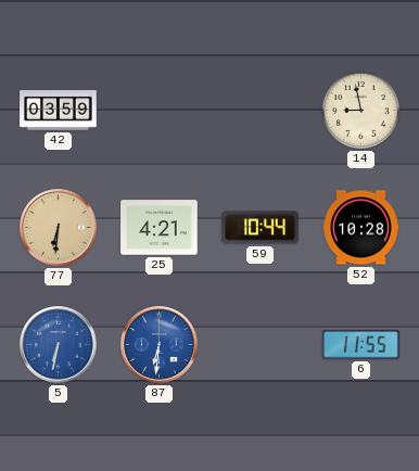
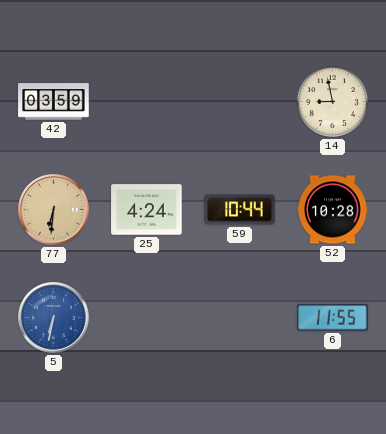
25: 4:21 -> 4:24
87: 6:31 -> none
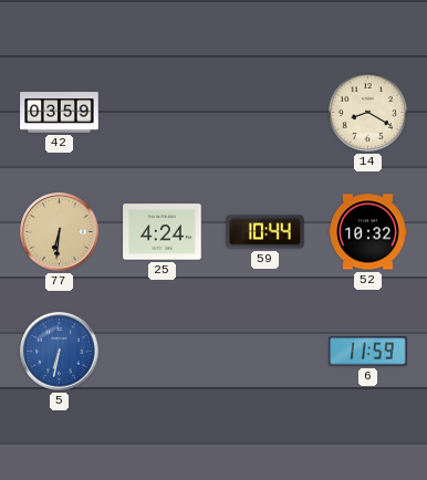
14: 8:58 -> 8:20
52: 10:28 -> 10:32
6: 11:55 -> 11:59
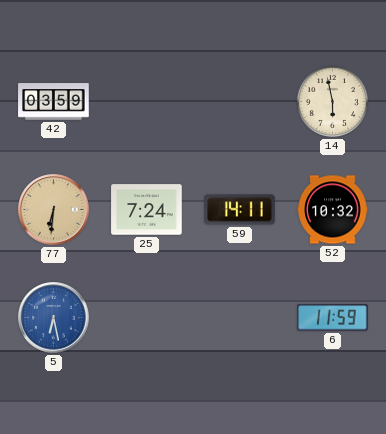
14: 8:20 -> 5:58
25: 4:24 -> 7:24
59: 10:44 -> 14:11
5: 6:32 -> 6:28
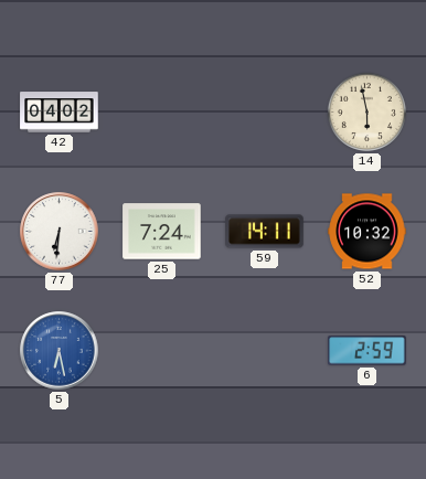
42: 03:59 -> 04:02
77 dial: champagne -> white
6: 11:59 -> 2:59
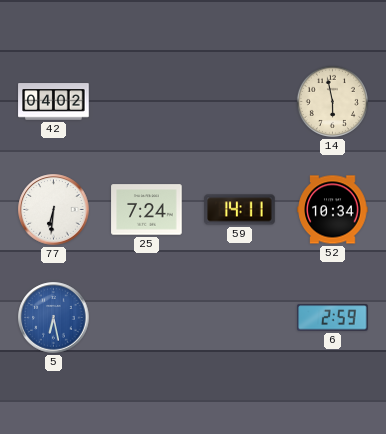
52: 10:32 -> 10:34
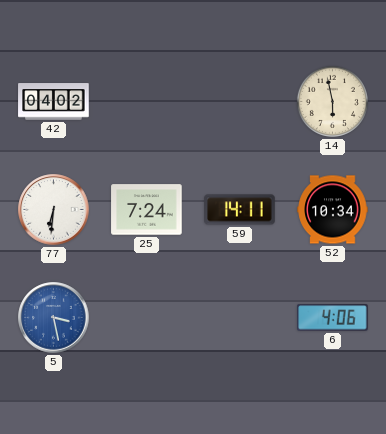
5: 6:28 -> 3:28
6: 2:59 -> 4:06
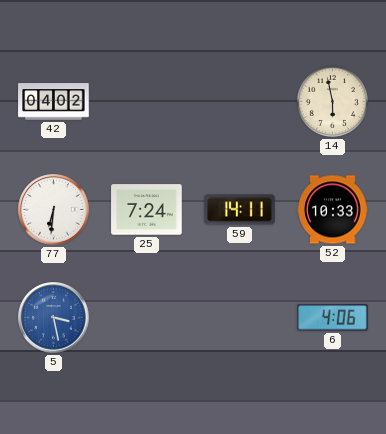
52: 10:34 -> 10:33
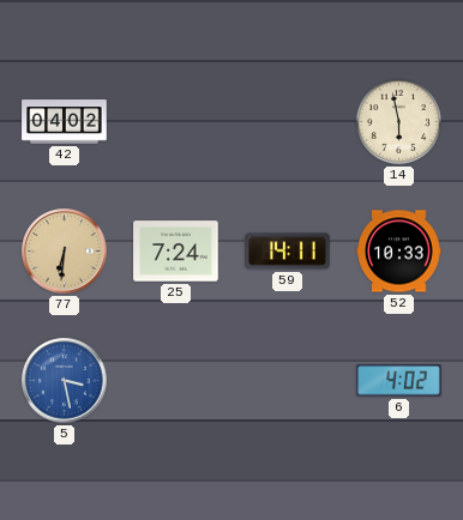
77 dial: white -> champagne
6: 4:06 -> 4:02
